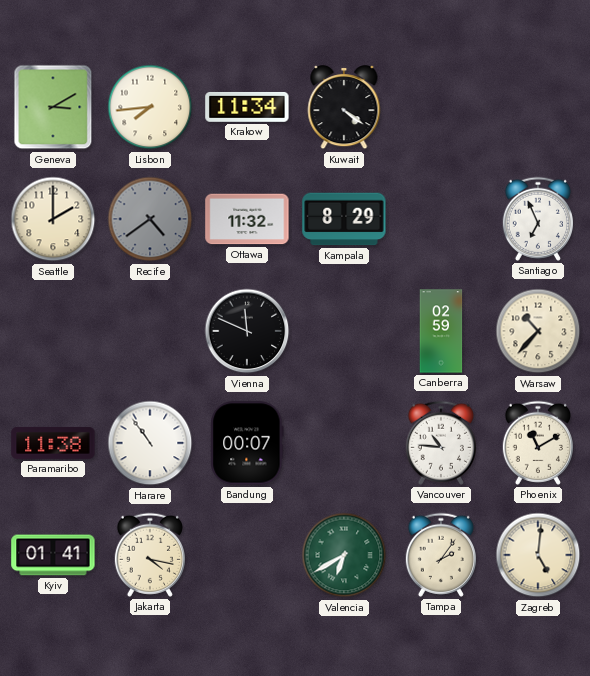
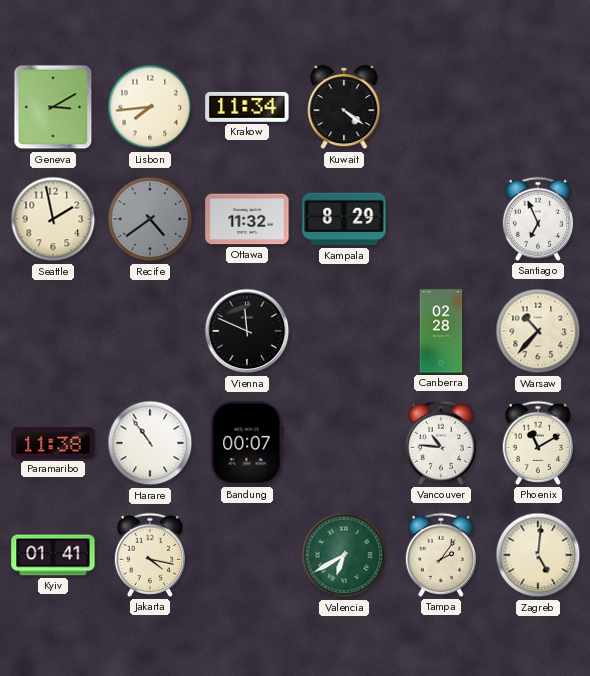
Seattle: 2:00 -> 1:58
Canberra: 02:59 -> 02:28
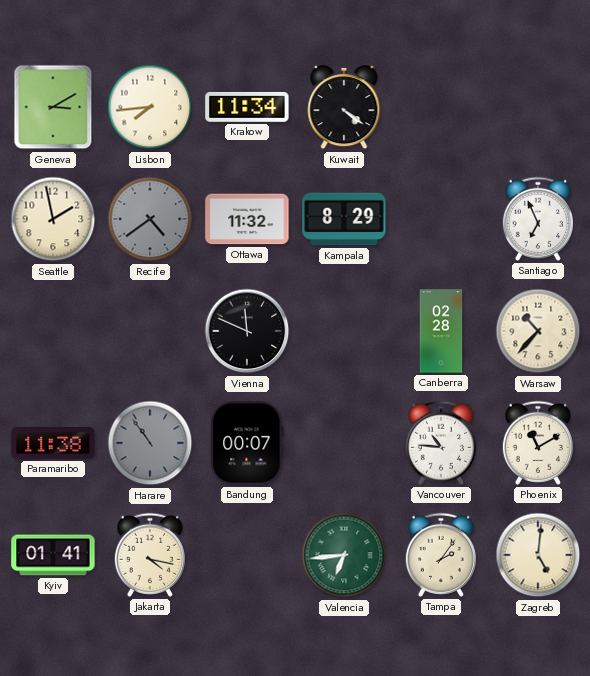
Harare dial: white -> grey
Valencia: 6:40 -> 6:44
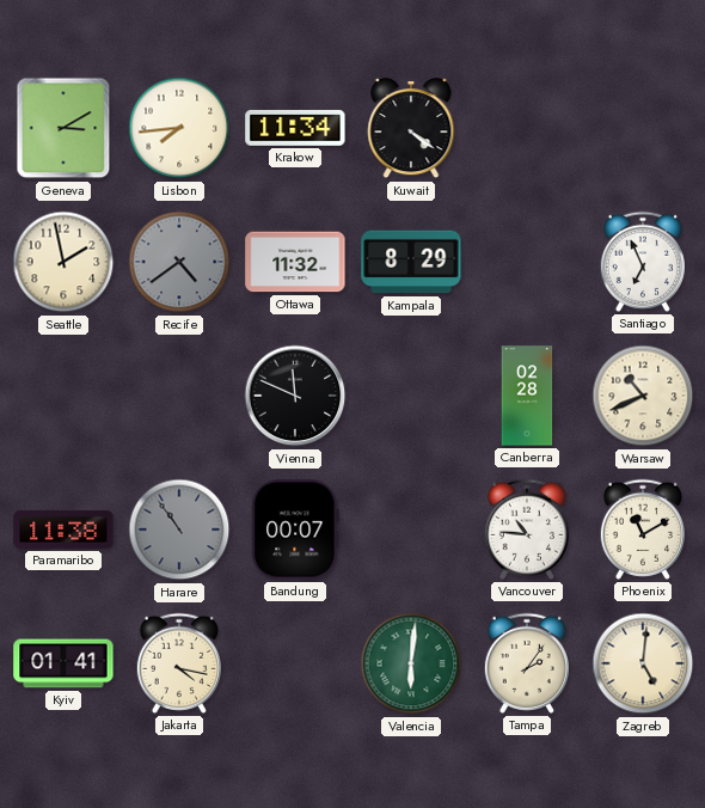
Warsaw: 10:37 -> 10:41
Valencia: 6:44 -> 6:01
